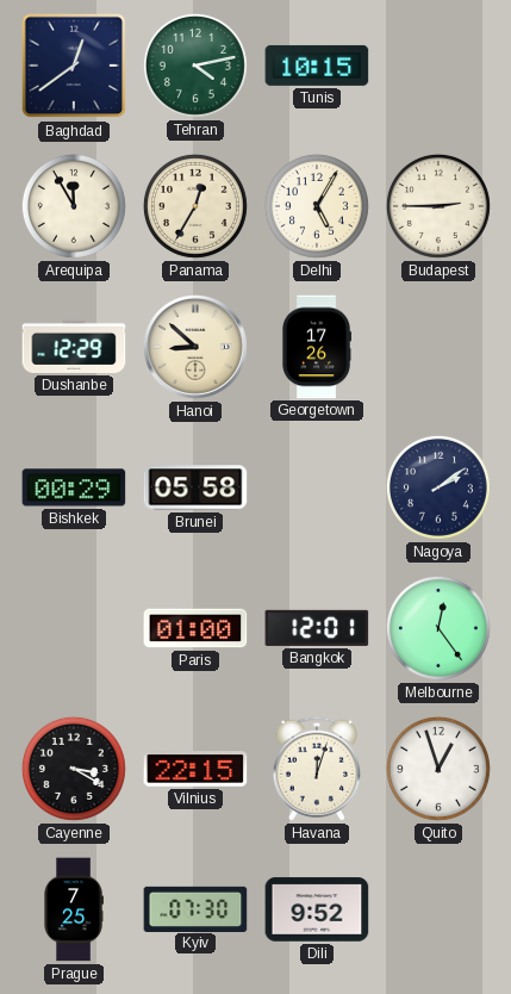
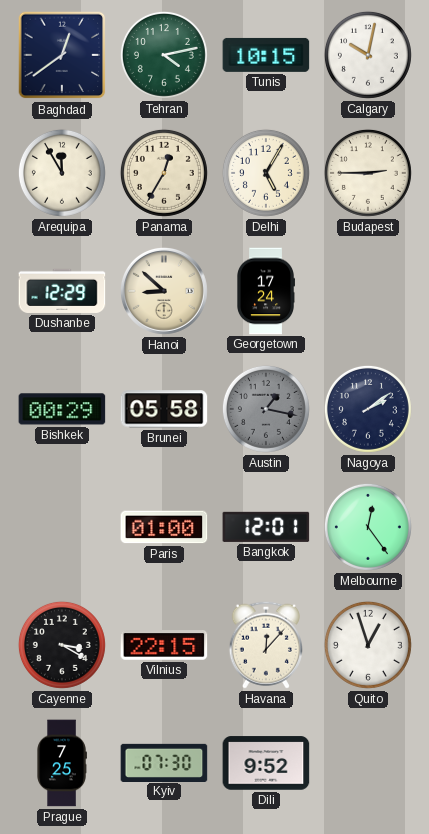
Calgary: none -> 10:02
Georgetown: 17:26 -> 17:24
Austin: none -> 1:17
Havana: 12:03 -> 12:07
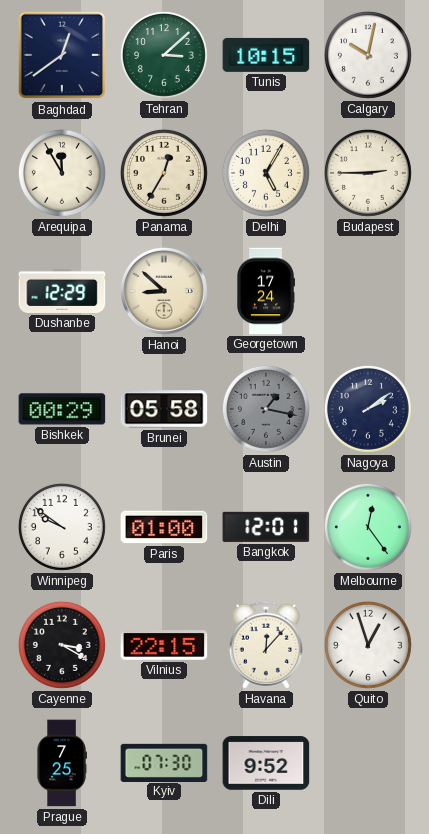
Tehran: 4:13 -> 3:08
Winnipeg: none -> 9:51
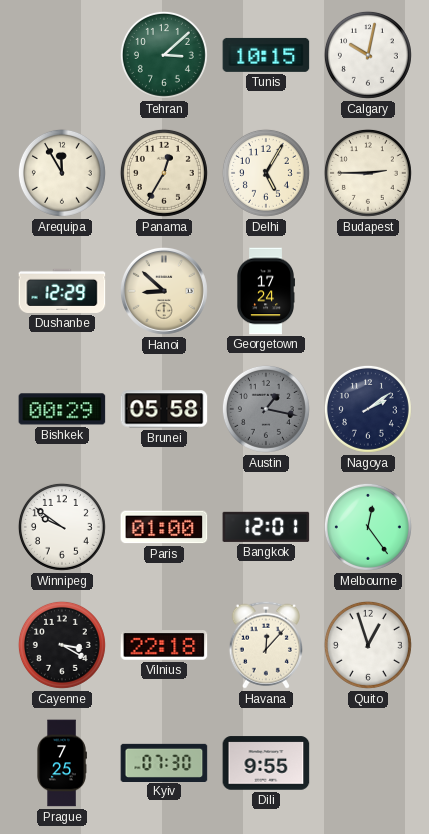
Baghdad: 12:39 -> none
Vilnius: 22:15 -> 22:18
Dili: 9:52 -> 9:55
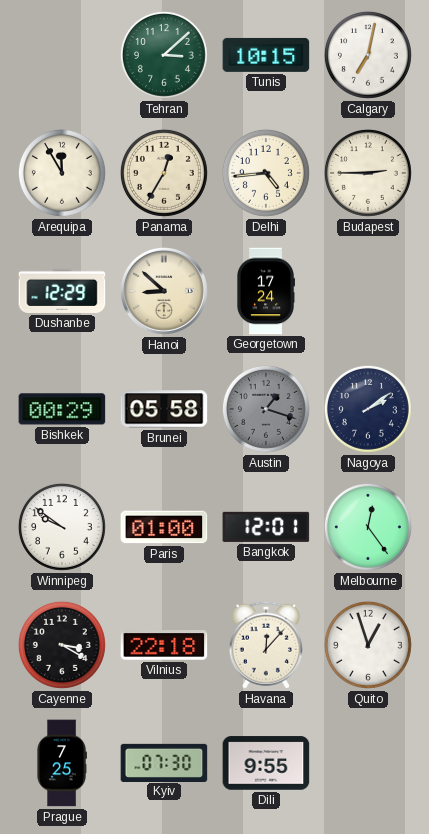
Calgary: 10:02 -> 7:02
Delhi: 5:05 -> 4:44
Austin: 1:17 -> 1:18
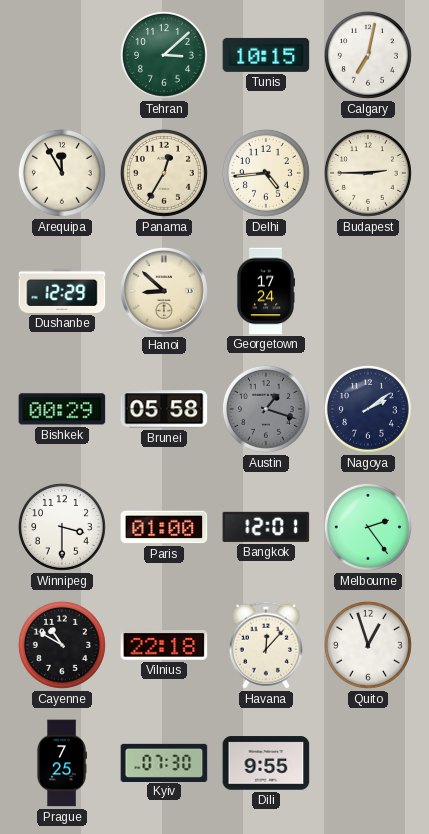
Winnipeg: 9:51 -> 3:30
Melbourne: 12:24 -> 2:24
Cayenne: 3:20 -> 10:50
